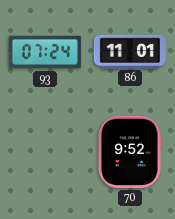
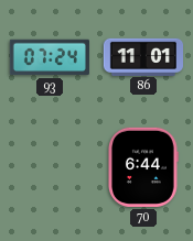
70: 9:52 -> 6:44
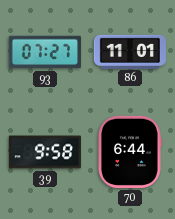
93: 07:24 -> 07:27
39: none -> 9:58
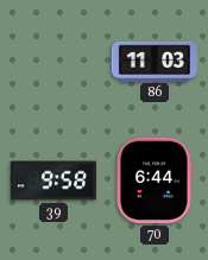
93: 07:27 -> none
86: 11:01 -> 11:03
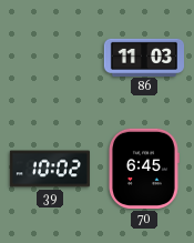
39: 9:58 -> 10:02
70: 6:44 -> 6:45
